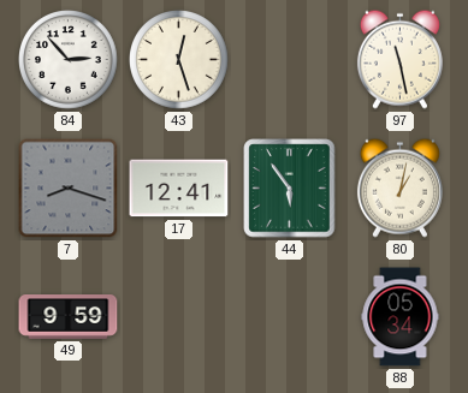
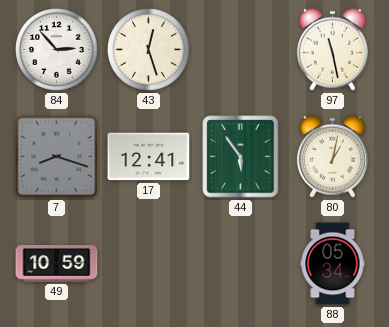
49: 9:59 -> 10:59
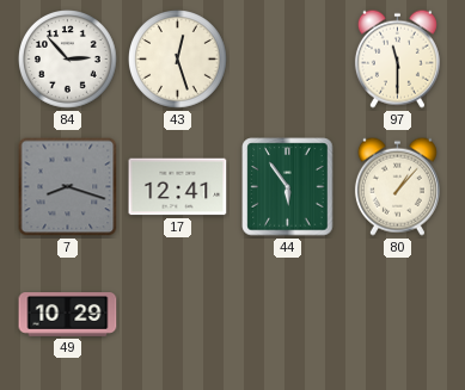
97: 11:28 -> 11:30
80: 1:02 -> 1:07
49: 10:59 -> 10:29
88: 05:34 -> none
